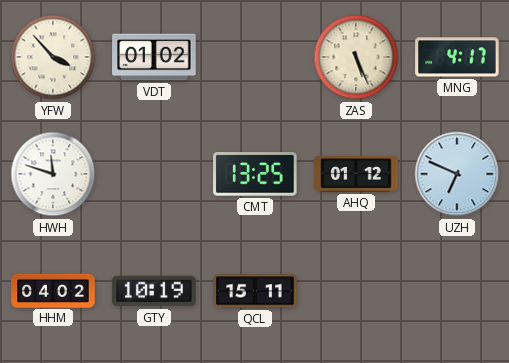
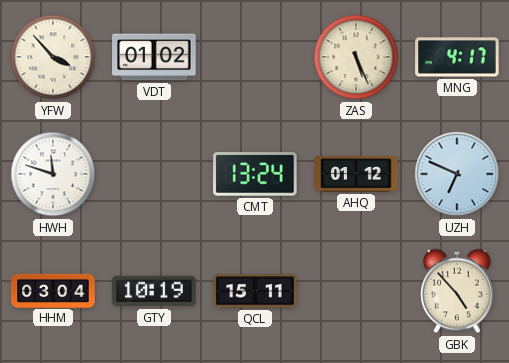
CMT: 13:25 -> 13:24
HHM: 04:02 -> 03:04
GBK: none -> 4:53
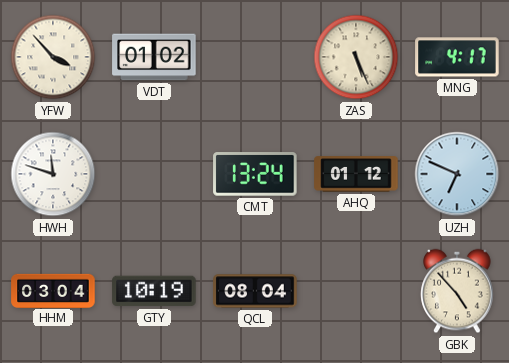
QCL: 15:11 -> 08:04
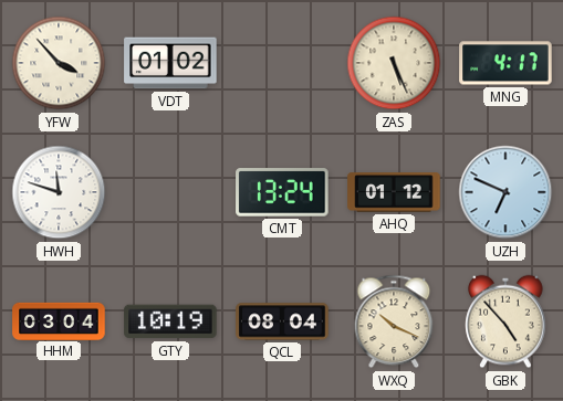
WXQ: none -> 10:19
